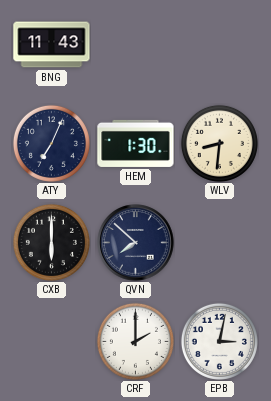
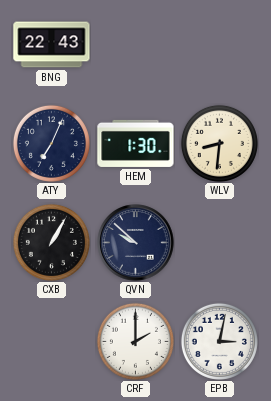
BNG: 11:43 -> 22:43
CXB: 6:00 -> 1:05
QVN: 7:52 -> 9:52
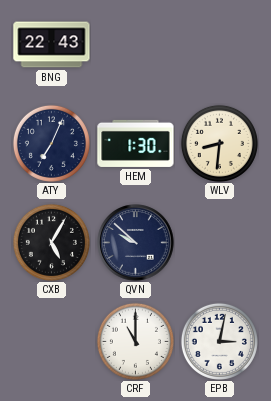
CXB: 1:05 -> 5:05
CRF: 2:00 -> 11:00
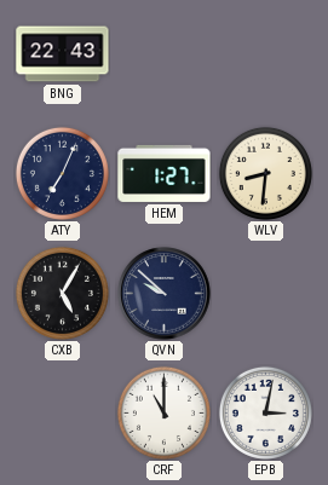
HEM: 1:30 -> 1:27
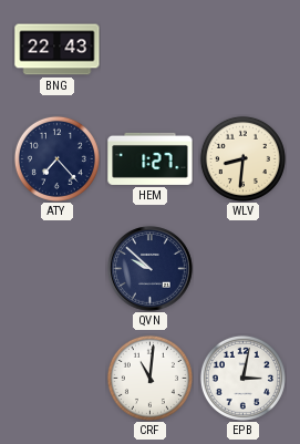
ATY: 7:04 -> 7:23
CXB: 5:05 -> none
CRF: 11:00 -> 11:01
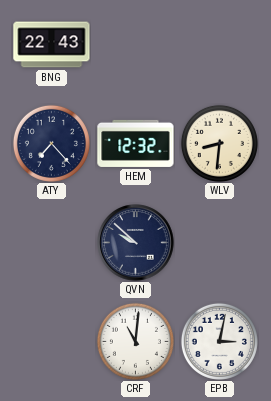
HEM: 1:27 -> 12:32
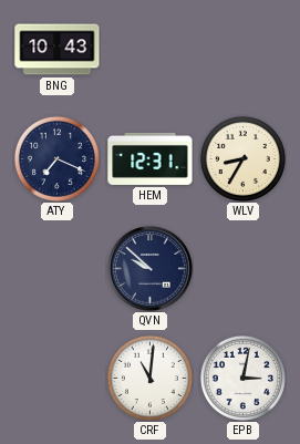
BNG: 22:43 -> 10:43
ATY: 7:23 -> 7:19
HEM: 12:32 -> 12:31
WLV: 8:31 -> 8:35
